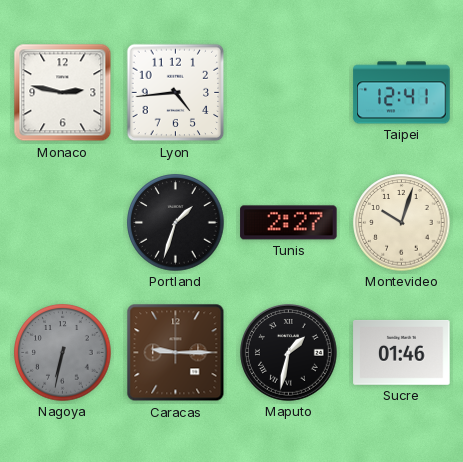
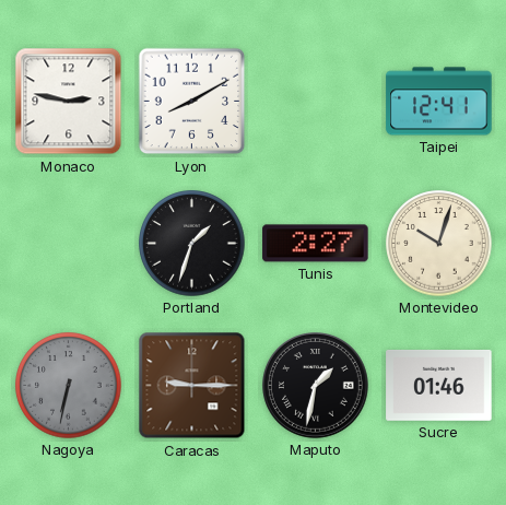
Lyon: 4:44 -> 8:10
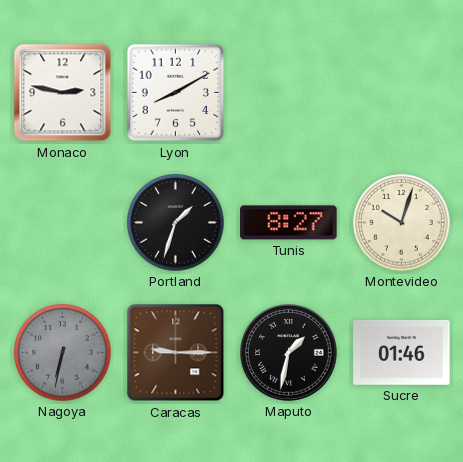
Taipei: 12:41 -> none
Tunis: 2:27 -> 8:27
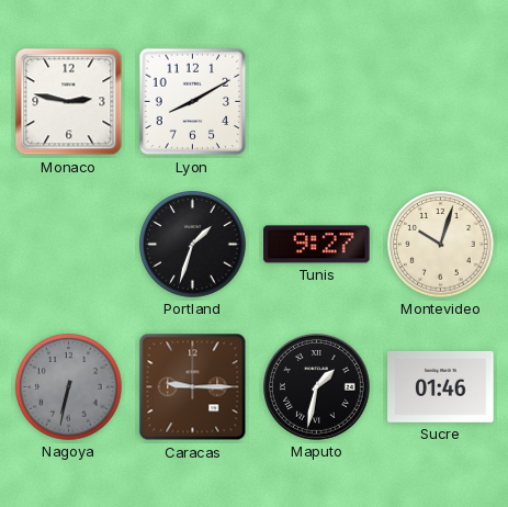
Tunis: 8:27 -> 9:27
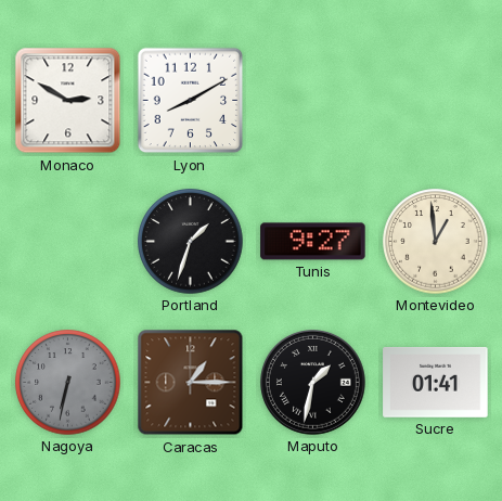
Monaco: 2:47 -> 2:50
Montevideo: 10:03 -> 12:59
Caracas: 9:15 -> 1:15
Sucre: 01:46 -> 01:41
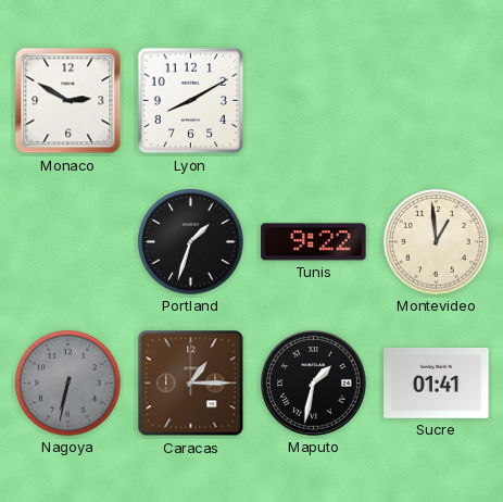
Tunis: 9:27 -> 9:22
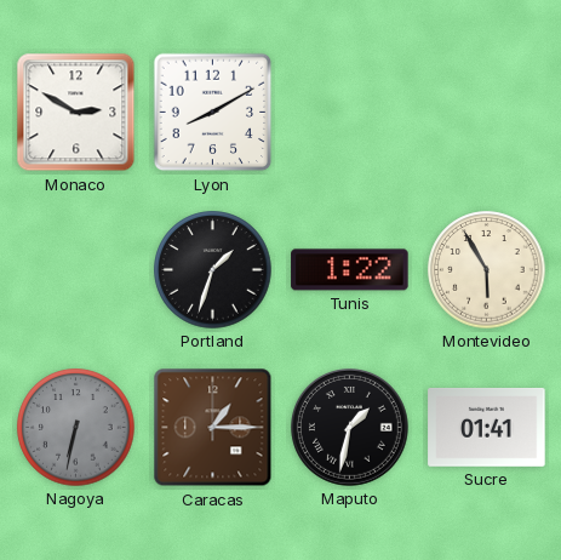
Tunis: 9:22 -> 1:22
Montevideo: 12:59 -> 5:55
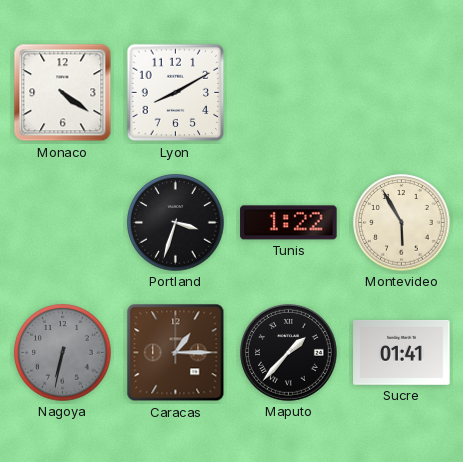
Monaco: 2:50 -> 4:21
Portland: 1:33 -> 3:33
Maputo: 1:32 -> 1:37
